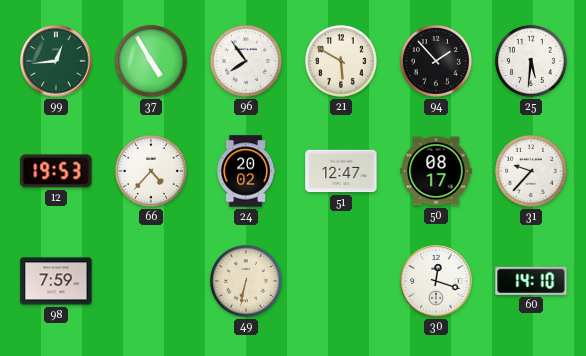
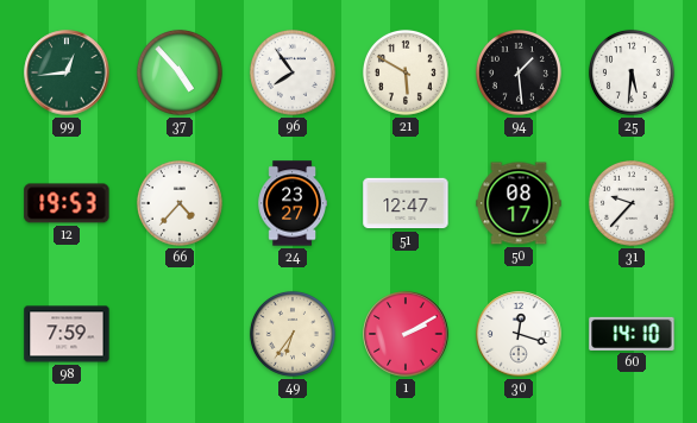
37: 4:55 -> 4:53
94: 1:53 -> 1:29
24: 20:02 -> 23:27
49: 6:32 -> 6:36
1: none -> 2:10
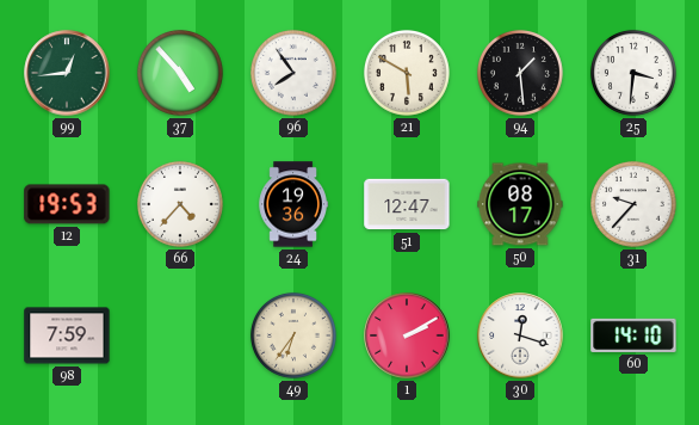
25: 5:31 -> 3:31
24: 23:27 -> 19:36
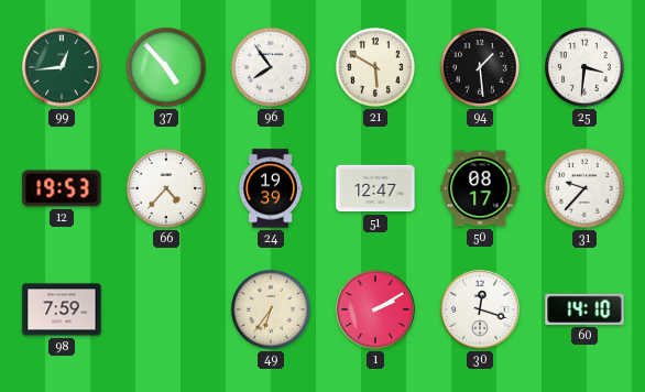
24: 19:36 -> 19:39
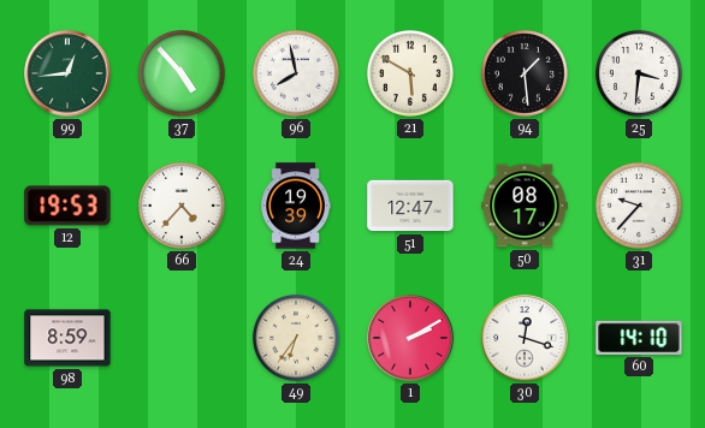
96: 7:54 -> 7:58
98: 7:59 -> 8:59
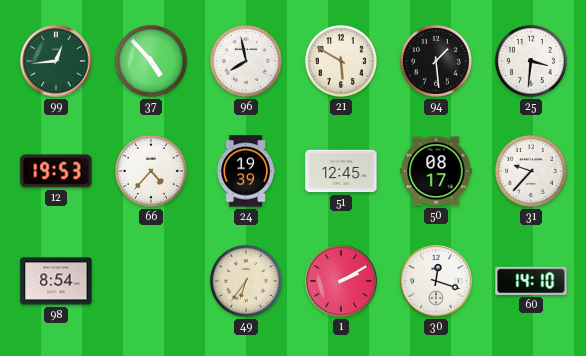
51: 12:47 -> 12:45
98: 8:59 -> 8:54
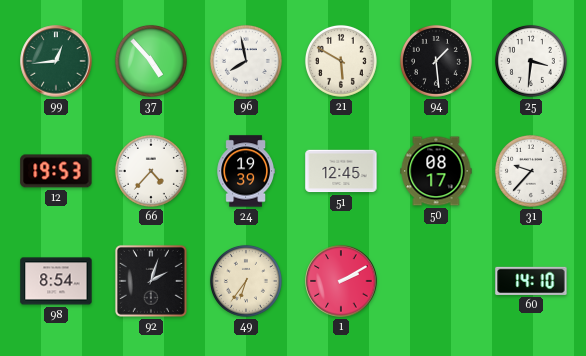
92: none -> 2:03
30: 12:18 -> none
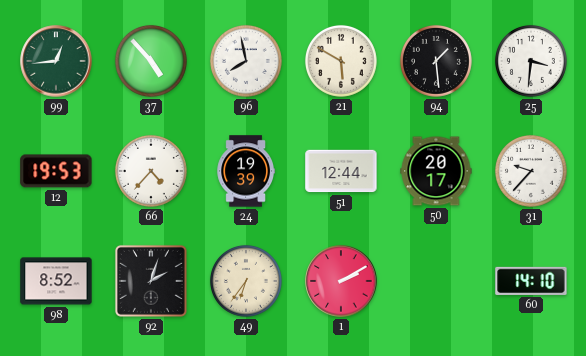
51: 12:45 -> 12:44
50: 08:17 -> 20:17
98: 8:54 -> 8:52
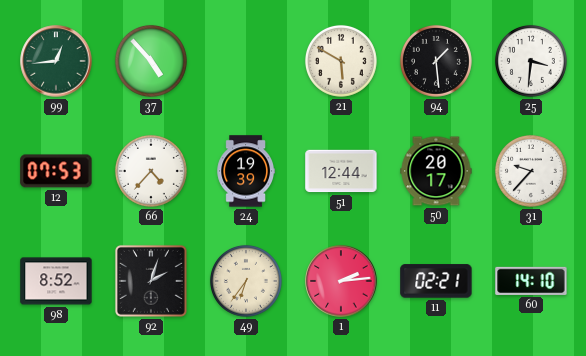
96: 7:58 -> none
12: 19:53 -> 07:53
1: 2:10 -> 2:14
11: none -> 02:21
